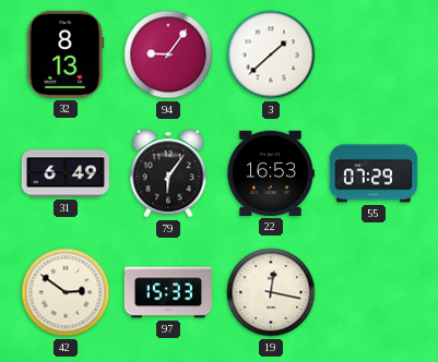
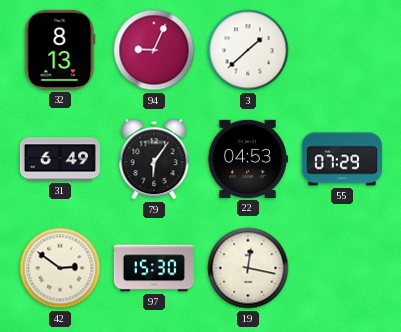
94: 9:06 -> 9:04
22: 16:53 -> 04:53
97: 15:33 -> 15:30
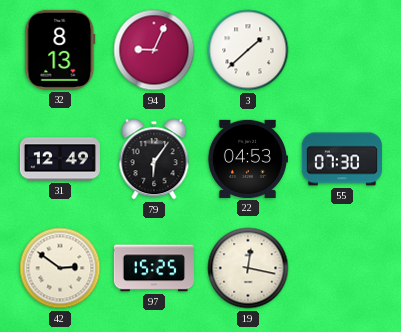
31: 6:49 -> 12:49
55: 07:29 -> 07:30
97: 15:30 -> 15:25
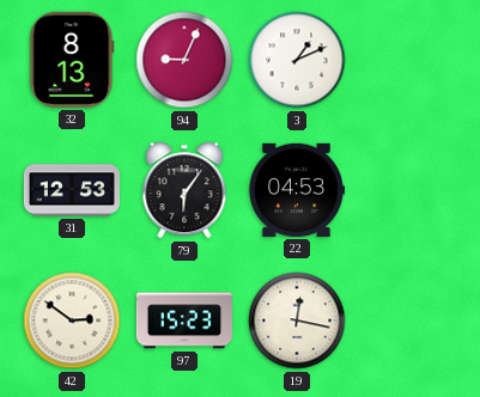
3: 1:38 -> 1:11
31: 12:49 -> 12:53
55: 07:30 -> none
97: 15:25 -> 15:23
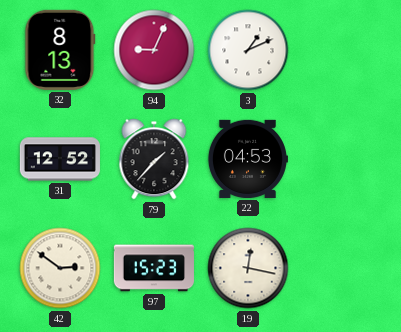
31: 12:53 -> 12:52
79: 6:06 -> 1:37
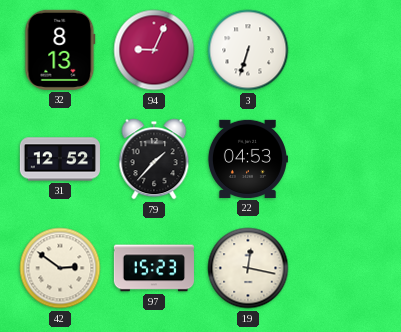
3: 1:11 -> 6:33
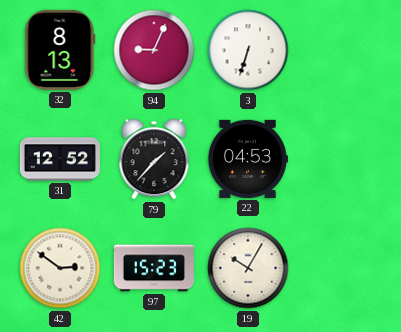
19: 12:17 -> 10:05
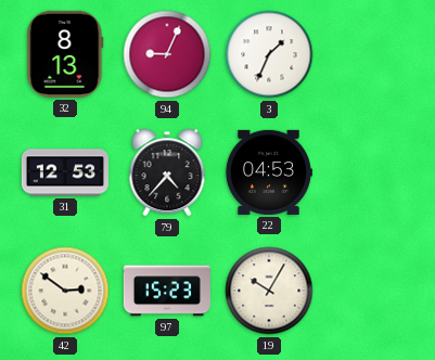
3: 6:33 -> 1:34
31: 12:52 -> 12:53
79: 1:37 -> 4:37
